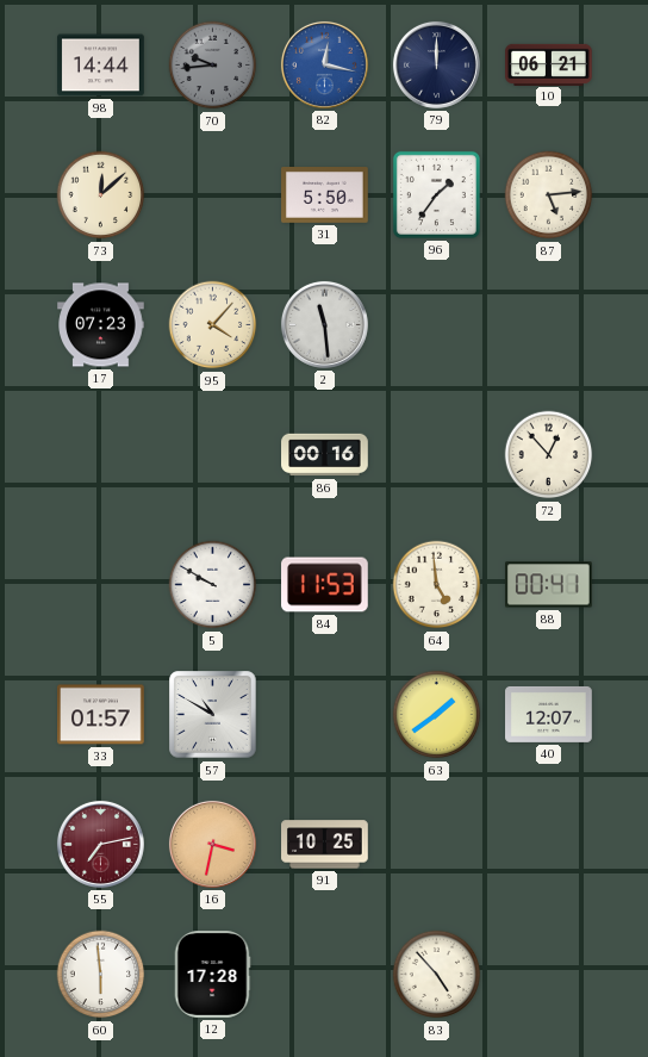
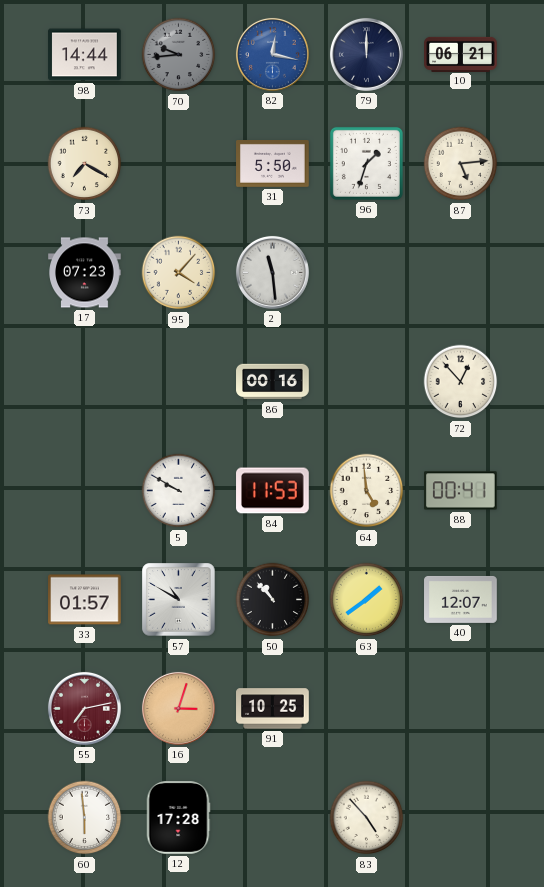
73: 12:08 -> 7:20
96: 1:36 -> 1:33
50: none -> 10:53
16: 3:32 -> 3:03
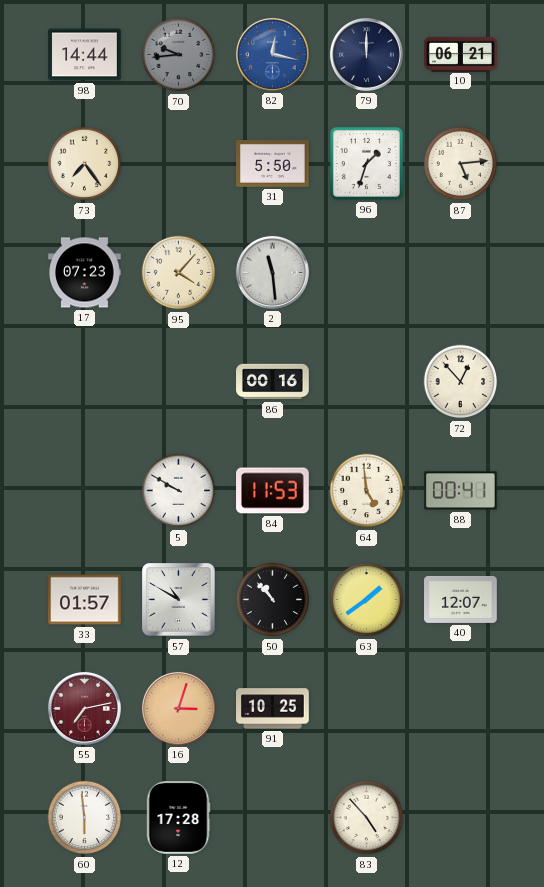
73: 7:20 -> 7:24
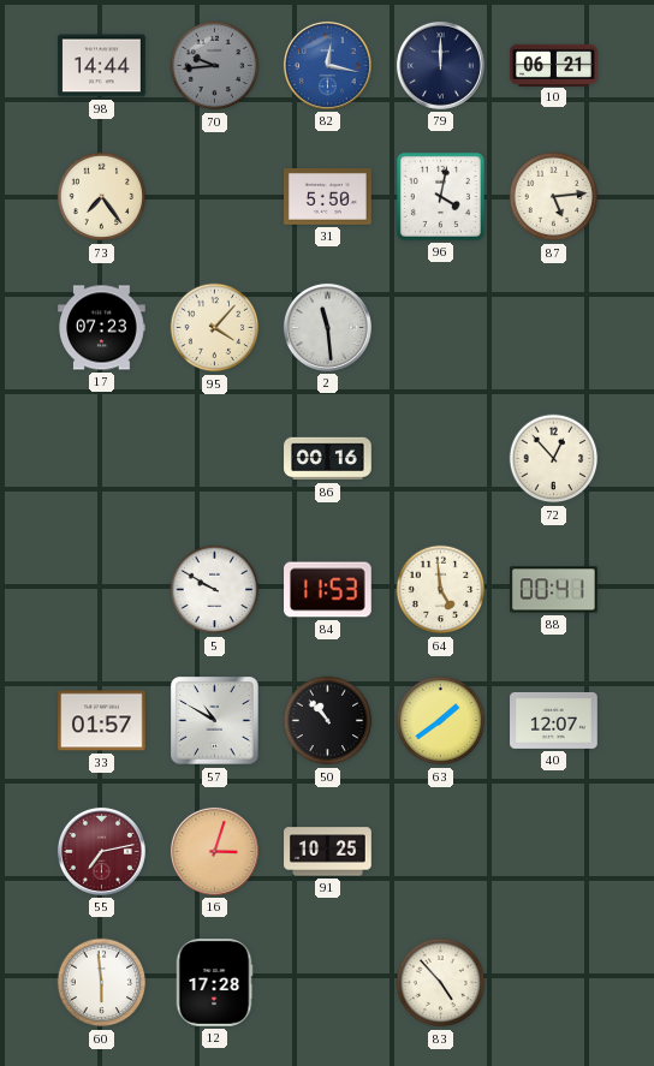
96: 1:33 -> 4:02
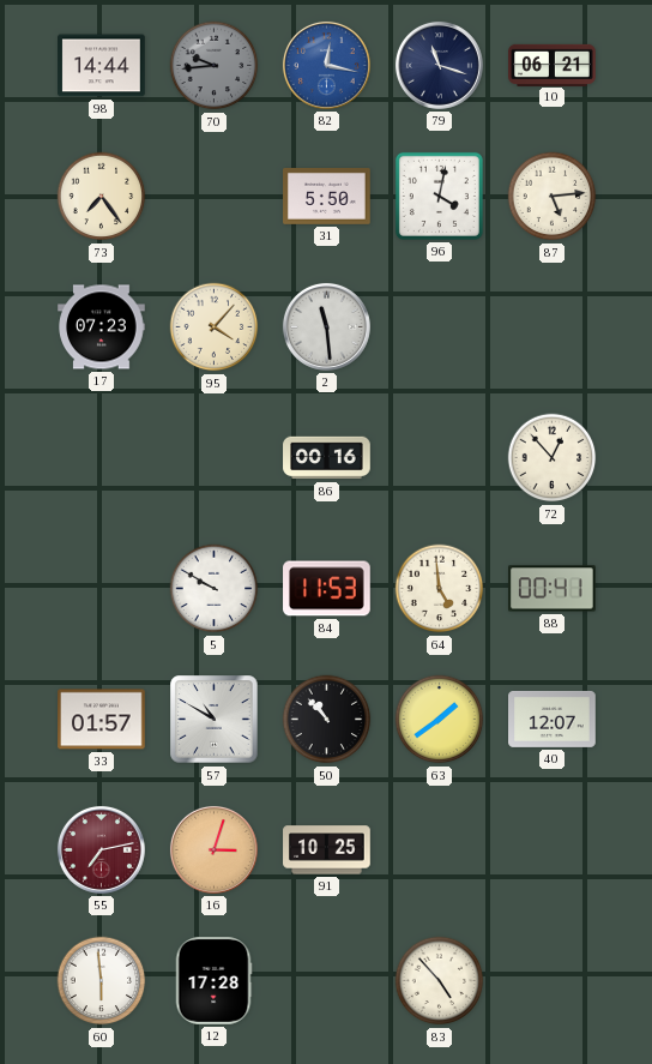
79: 12:00 -> 11:18
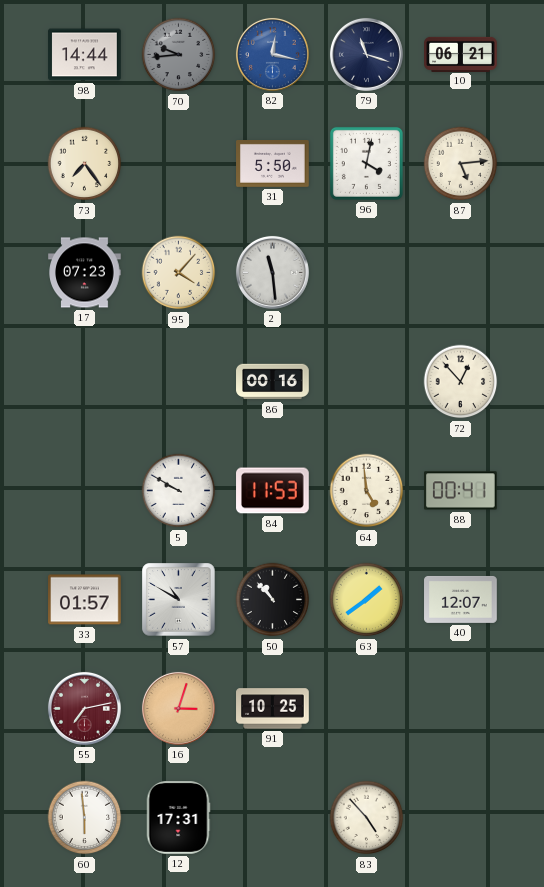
12: 17:28 -> 17:31
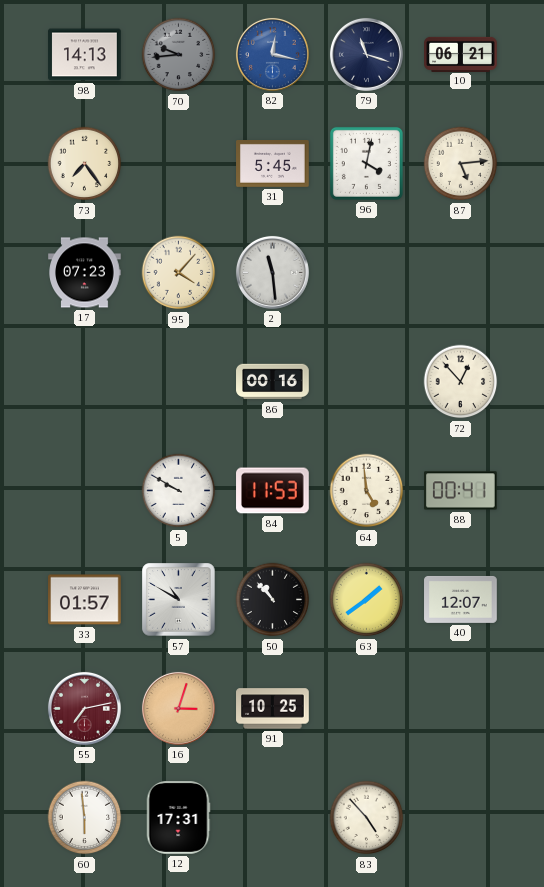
98: 14:44 -> 14:13
31: 5:50 -> 5:45
